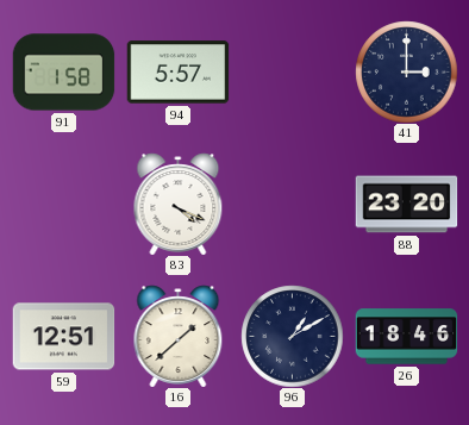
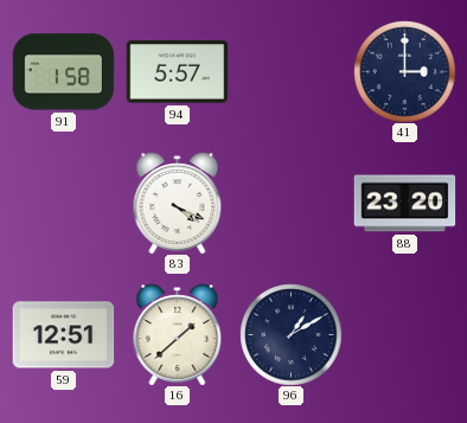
26: 18:46 -> none
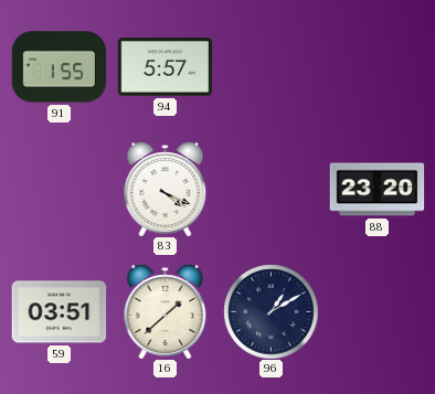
91: 1:58 -> 1:55
41: 3:00 -> none
59: 12:51 -> 03:51
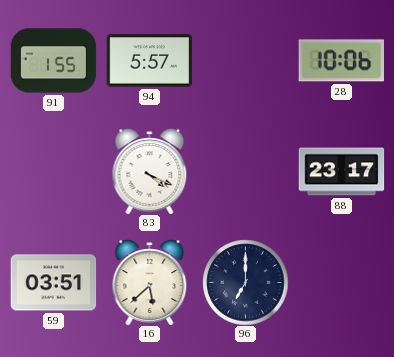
28: none -> 10:06
88: 23:20 -> 23:17
16: 1:38 -> 5:38
96: 1:10 -> 7:00
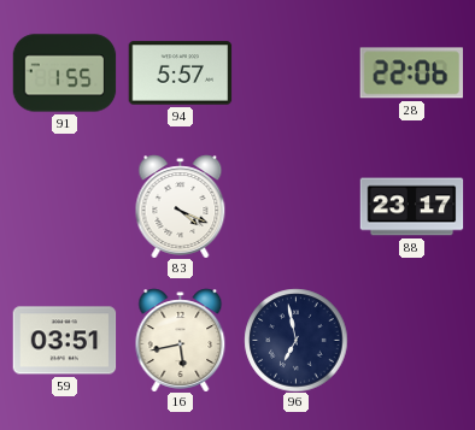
28: 10:06 -> 22:06
16: 5:38 -> 5:43
96: 7:00 -> 6:58
